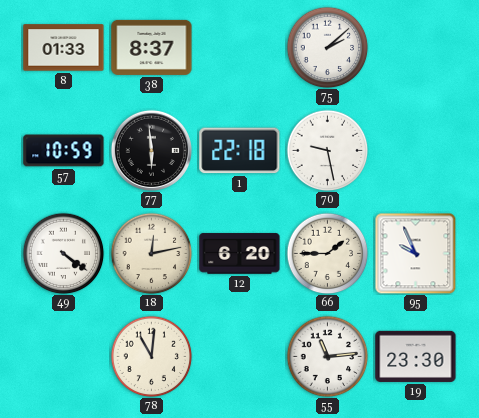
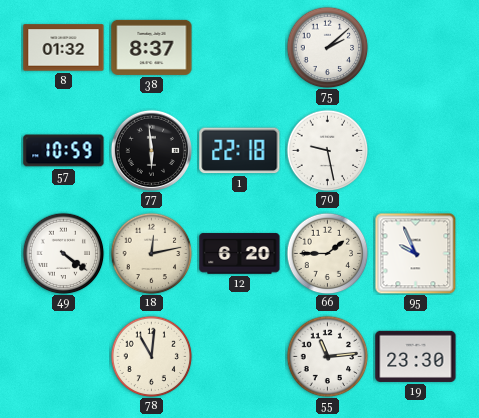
8: 01:33 -> 01:32
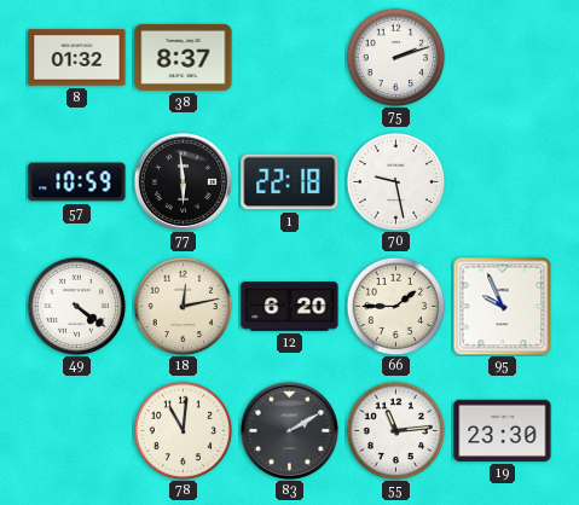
75: 2:08 -> 2:12
83: none -> 2:10
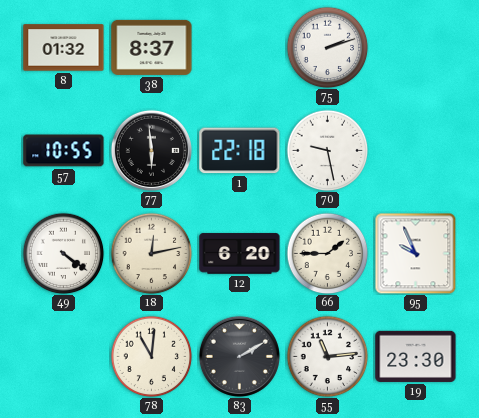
57: 10:59 -> 10:55
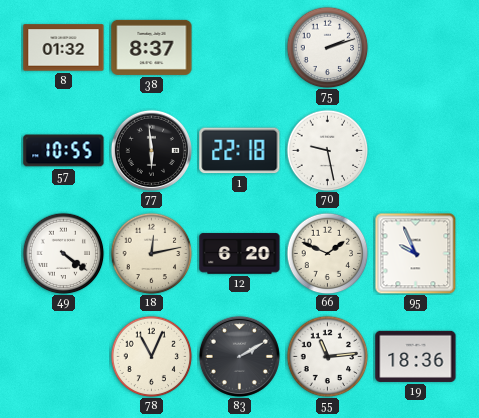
66: 1:45 -> 1:49
78: 11:01 -> 11:04
19: 23:30 -> 18:36
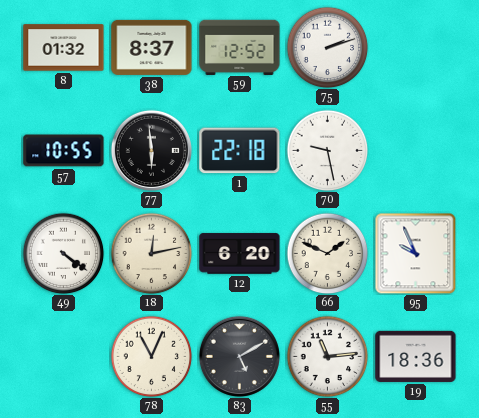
59: none -> 12:52
83: 2:10 -> 5:10
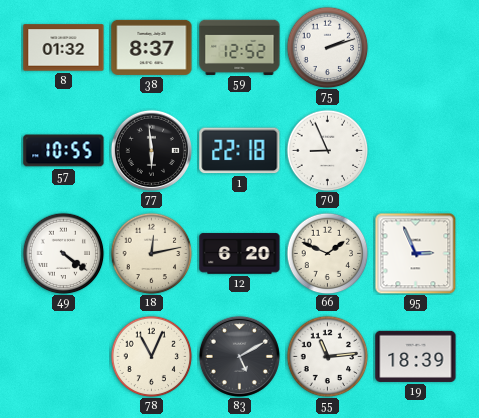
70: 9:28 -> 8:56
95: 9:56 -> 2:56
19: 18:36 -> 18:39
